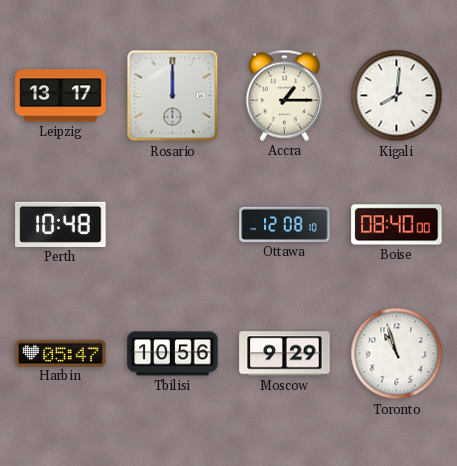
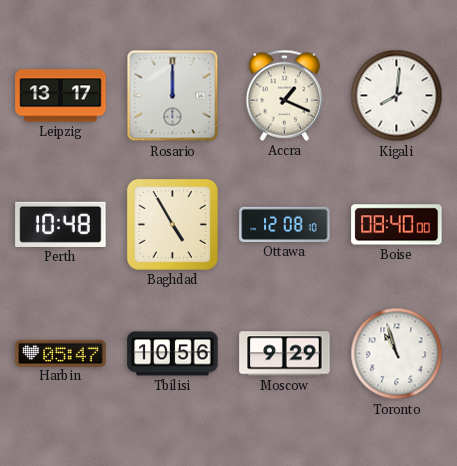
Accra: 1:15 -> 1:19
Baghdad: none -> 4:55
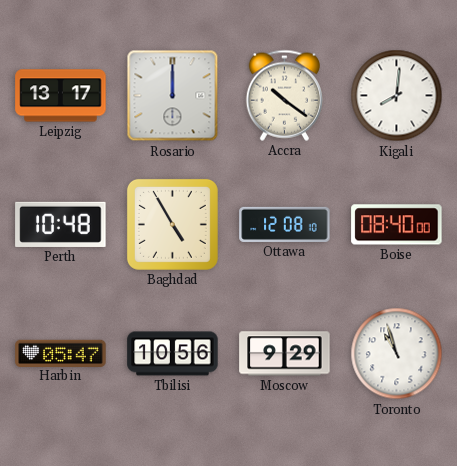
Accra: 1:19 -> 10:21
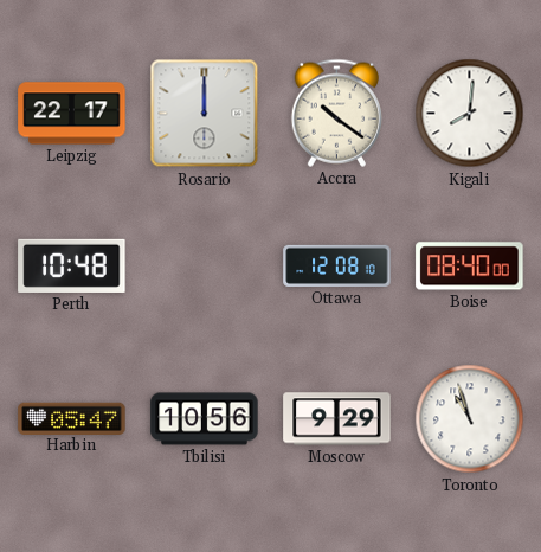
Leipzig: 13:17 -> 22:17
Baghdad: 4:55 -> none
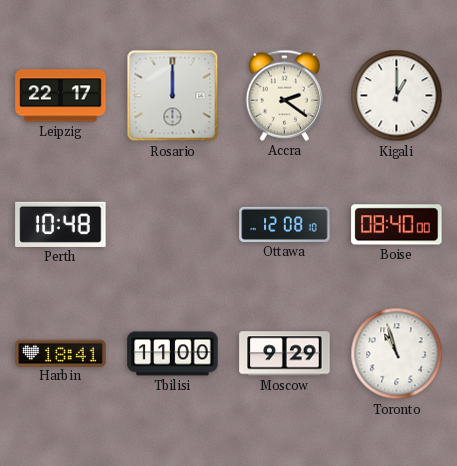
Accra: 10:21 -> 2:21
Kigali: 8:01 -> 1:00
Harbin: 05:47 -> 18:41
Tbilisi: 10:56 -> 11:00
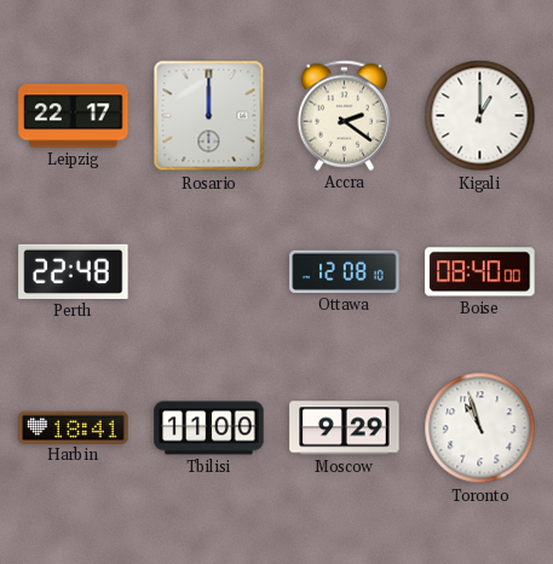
Perth: 10:48 -> 22:48
